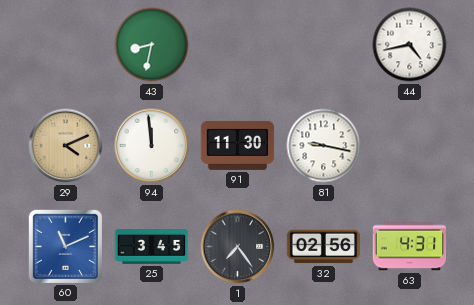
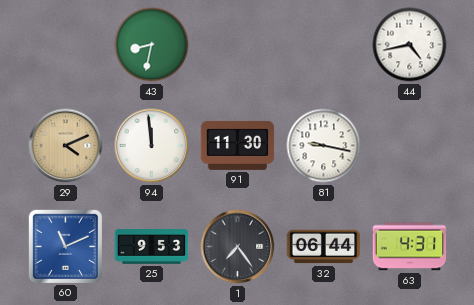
25: 3:45 -> 9:53
32: 02:56 -> 06:44
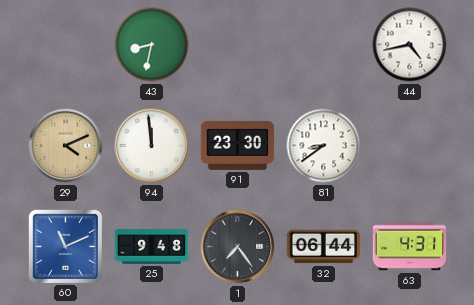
91: 11:30 -> 23:30
81: 9:17 -> 8:39
25: 9:53 -> 9:48
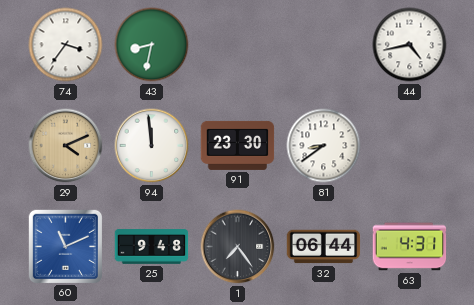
74: none -> 3:36
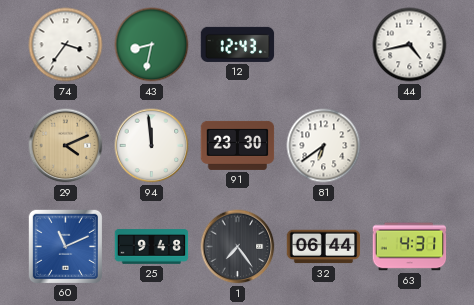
12: none -> 12:43
81: 8:39 -> 6:39
